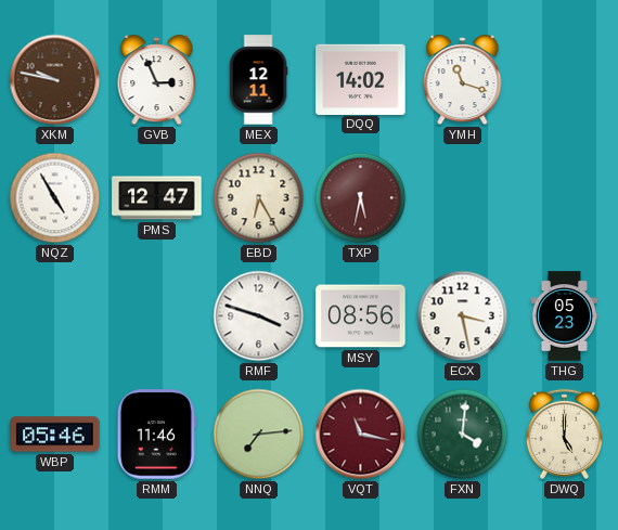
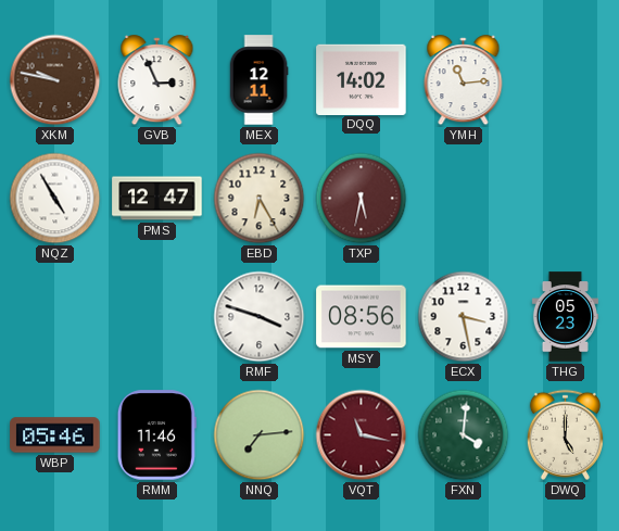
YMH: 11:18 -> 11:14
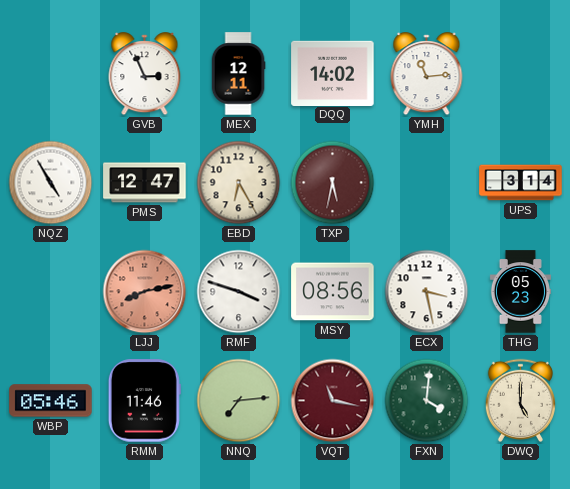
XKM: 9:47 -> none
UPS: none -> 3:14
LJJ: none -> 8:13
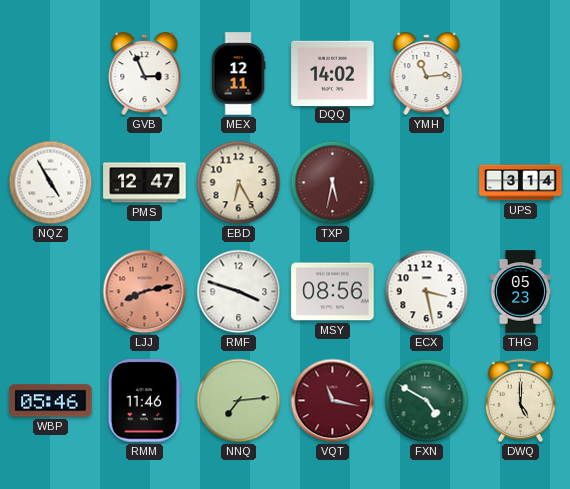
FXN: 4:01 -> 4:50
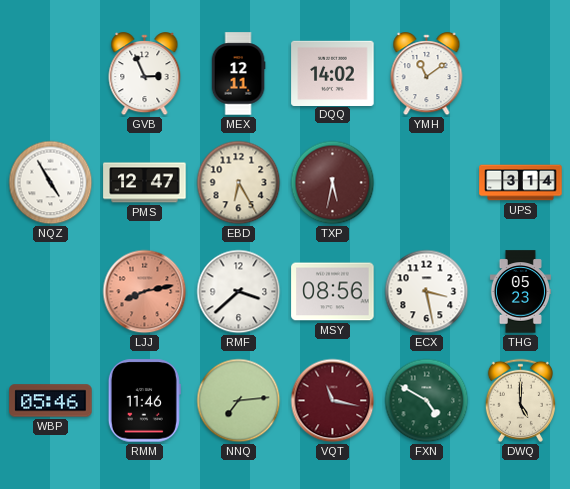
YMH: 11:14 -> 11:09
RMF: 3:48 -> 3:38
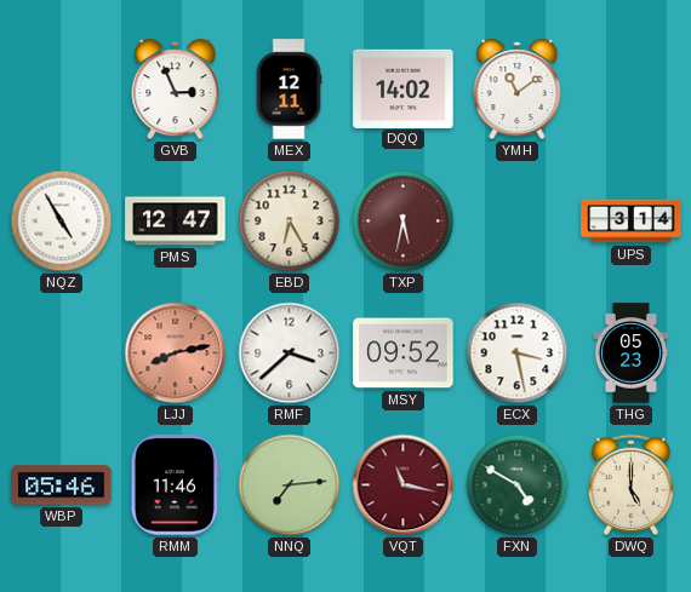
MSY: 08:56 -> 09:52
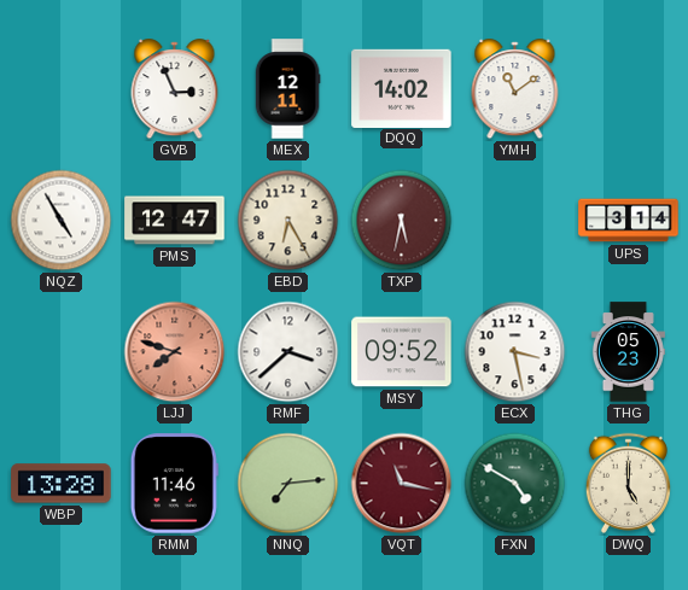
LJJ: 8:13 -> 7:48
WBP: 05:46 -> 13:28
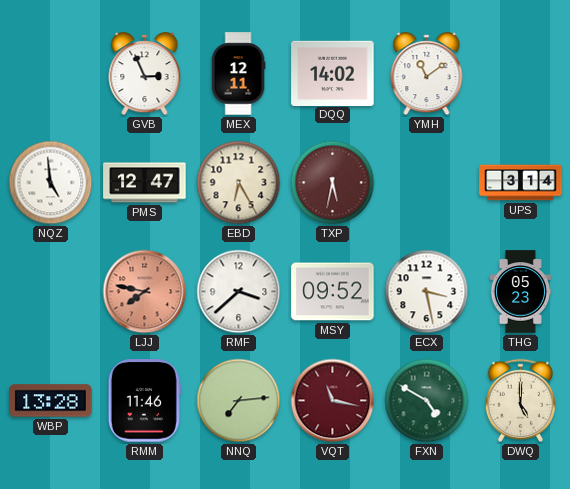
NQZ: 4:55 -> 4:59
LJJ: 7:48 -> 7:47
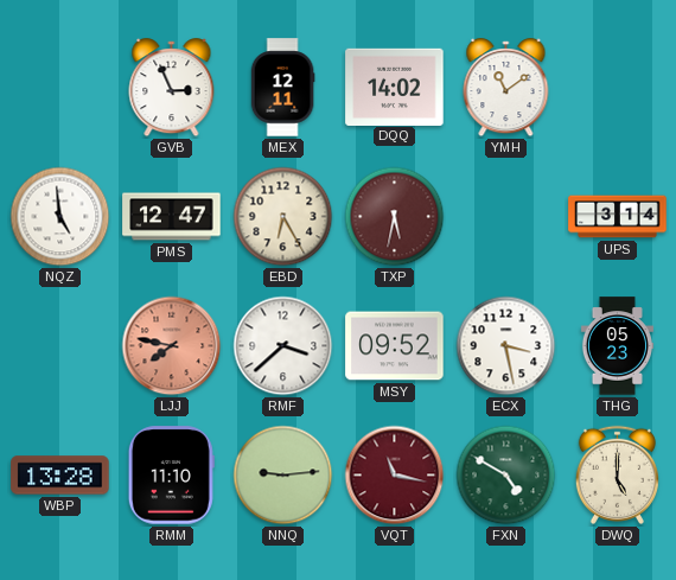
RMM: 11:46 -> 11:10
NNQ: 7:14 -> 9:14
